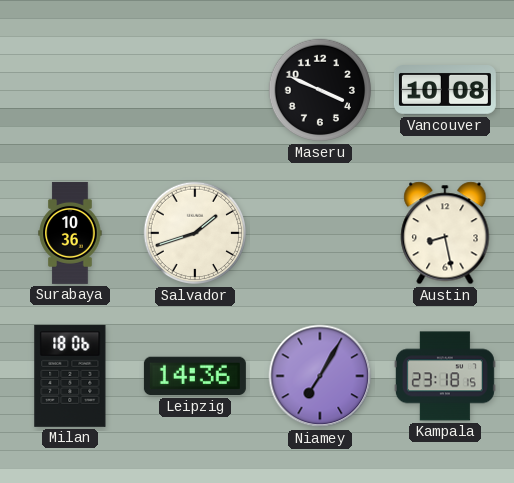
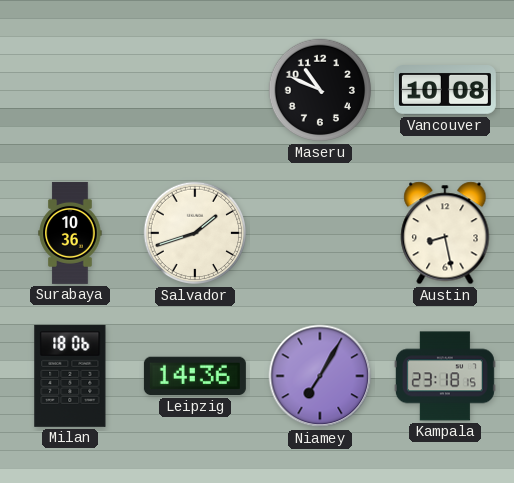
Maseru: 3:49 -> 10:49
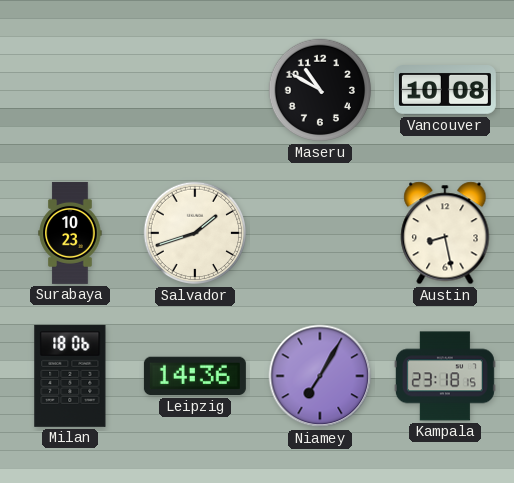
Maseru: 10:49 -> 10:50
Surabaya: 10:36 -> 10:23
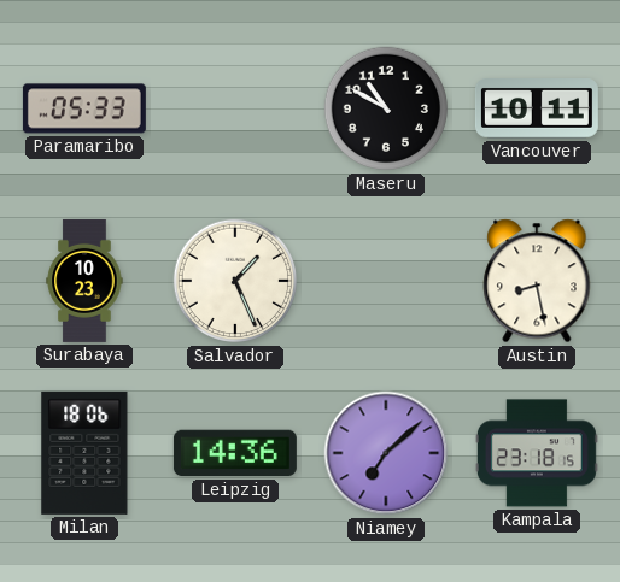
Paramaribo: none -> 05:33
Vancouver: 10:08 -> 10:11
Salvador: 1:42 -> 1:26
Niamey: 7:05 -> 7:08
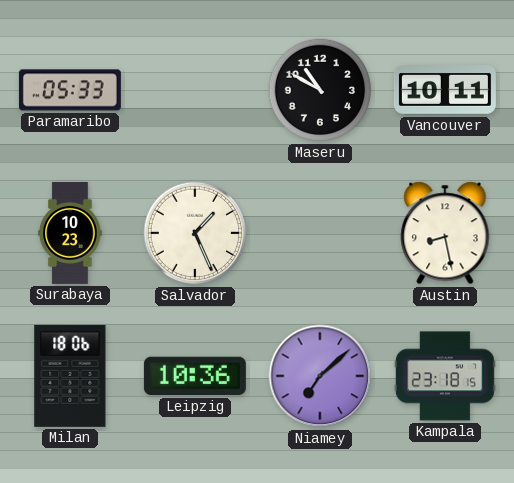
Leipzig: 14:36 -> 10:36
